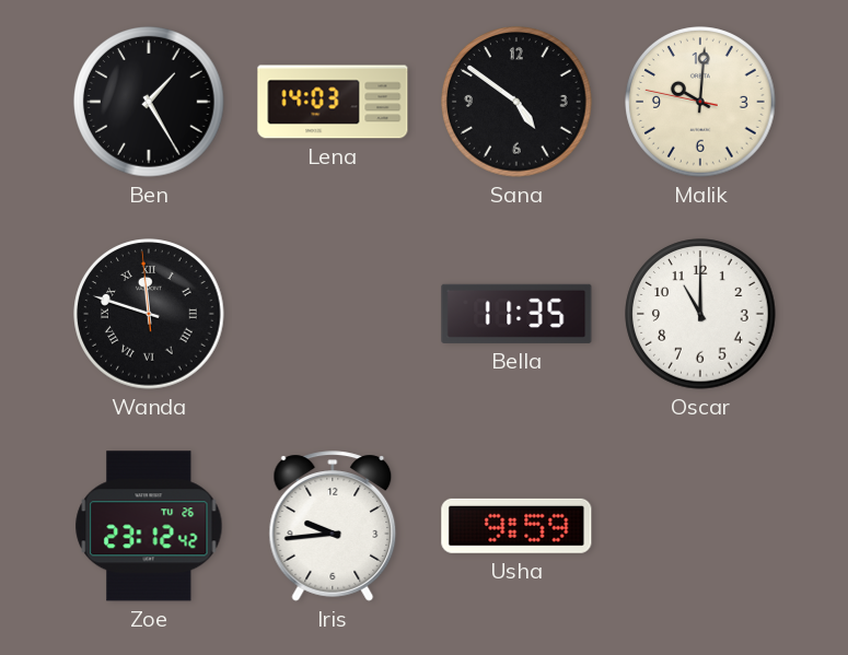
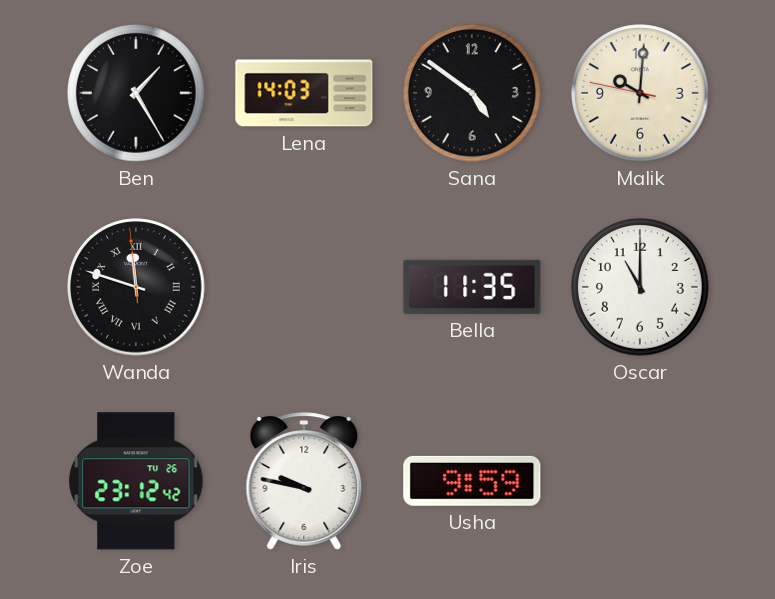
Iris: 9:44 -> 9:47
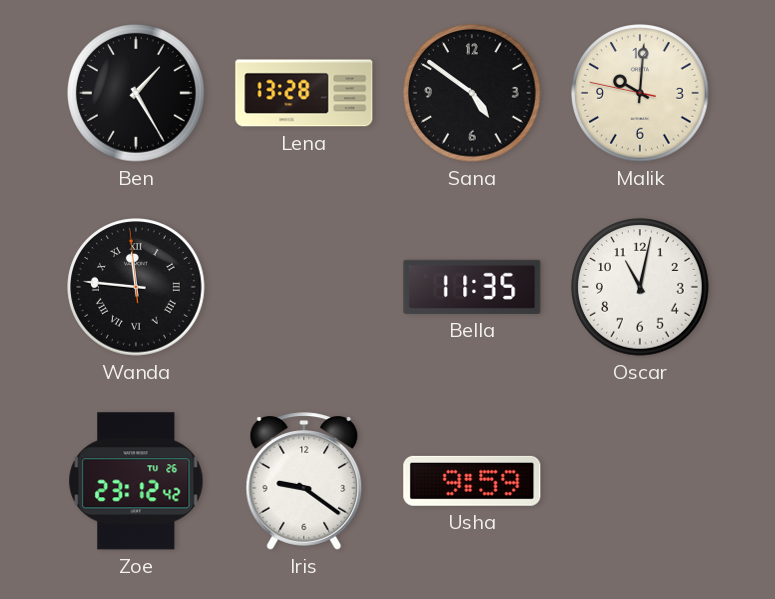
Lena: 14:03 -> 13:28
Wanda: 11:47 -> 11:45
Oscar: 11:00 -> 11:02
Iris: 9:47 -> 9:21
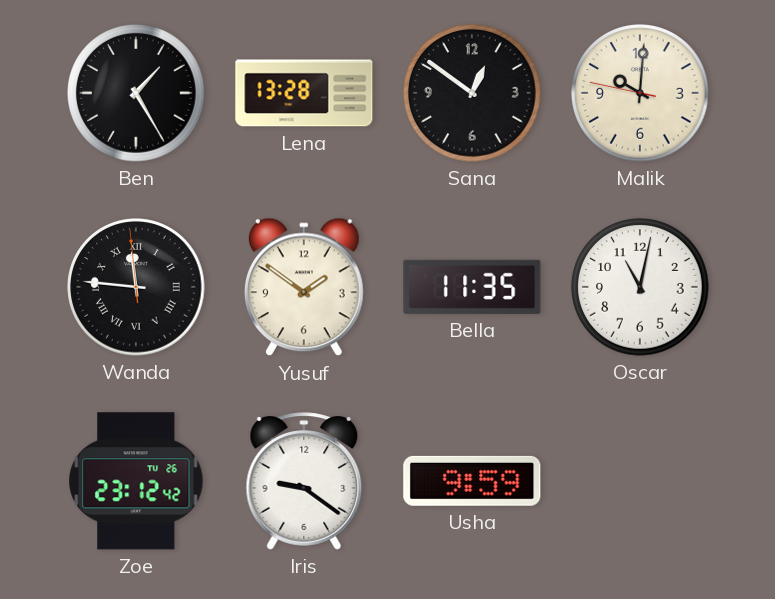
Sana: 4:51 -> 12:51
Yusuf: none -> 1:51
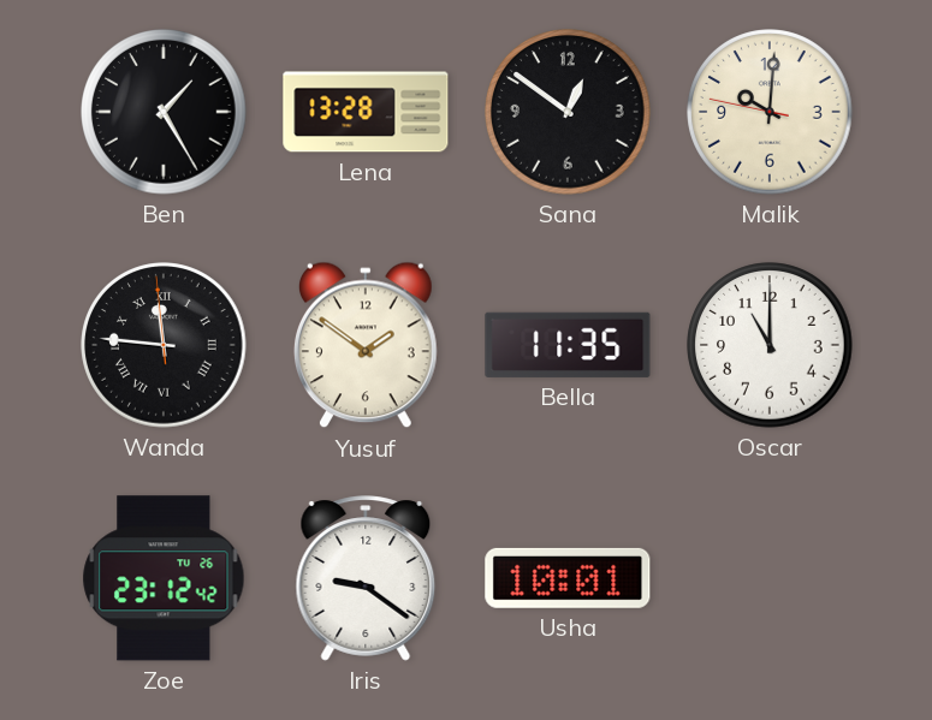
Oscar: 11:02 -> 11:00
Usha: 9:59 -> 10:01
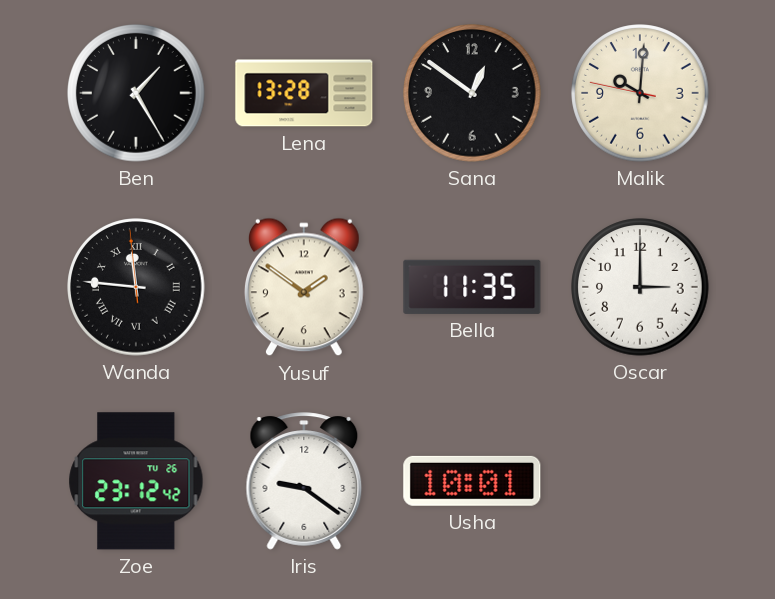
Oscar: 11:00 -> 3:00
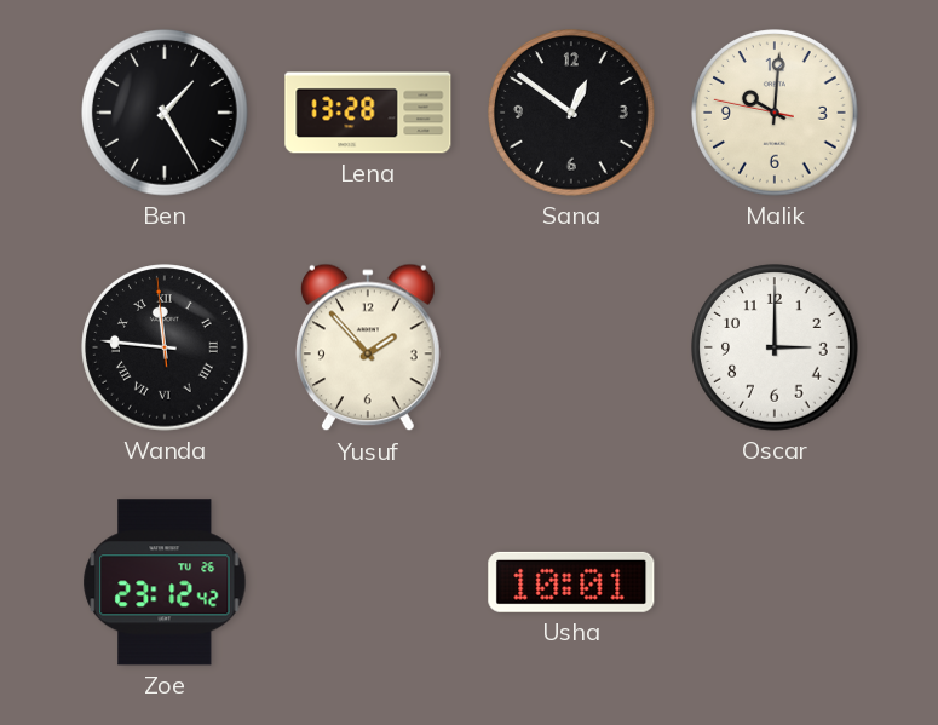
Yusuf: 1:51 -> 1:53
Bella: 11:35 -> none
Iris: 9:21 -> none
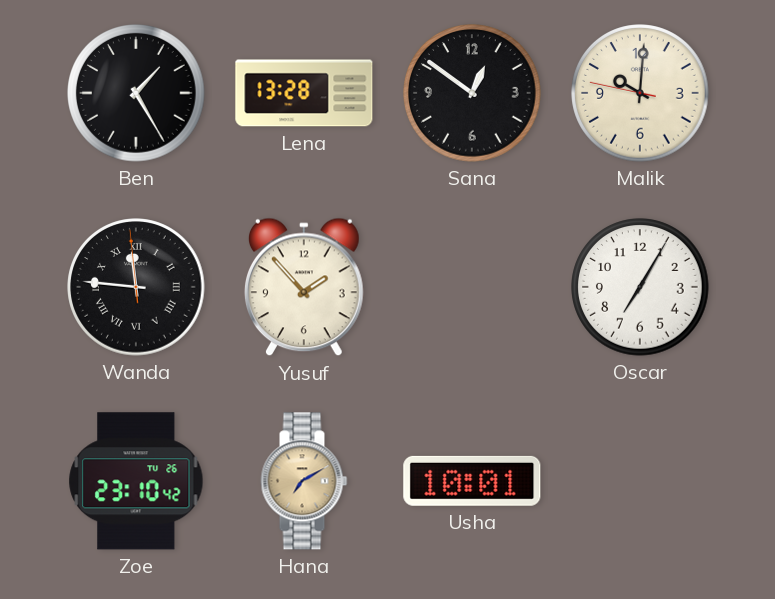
Oscar: 3:00 -> 7:05
Zoe: 23:12 -> 23:10
Hana: none -> 7:10
